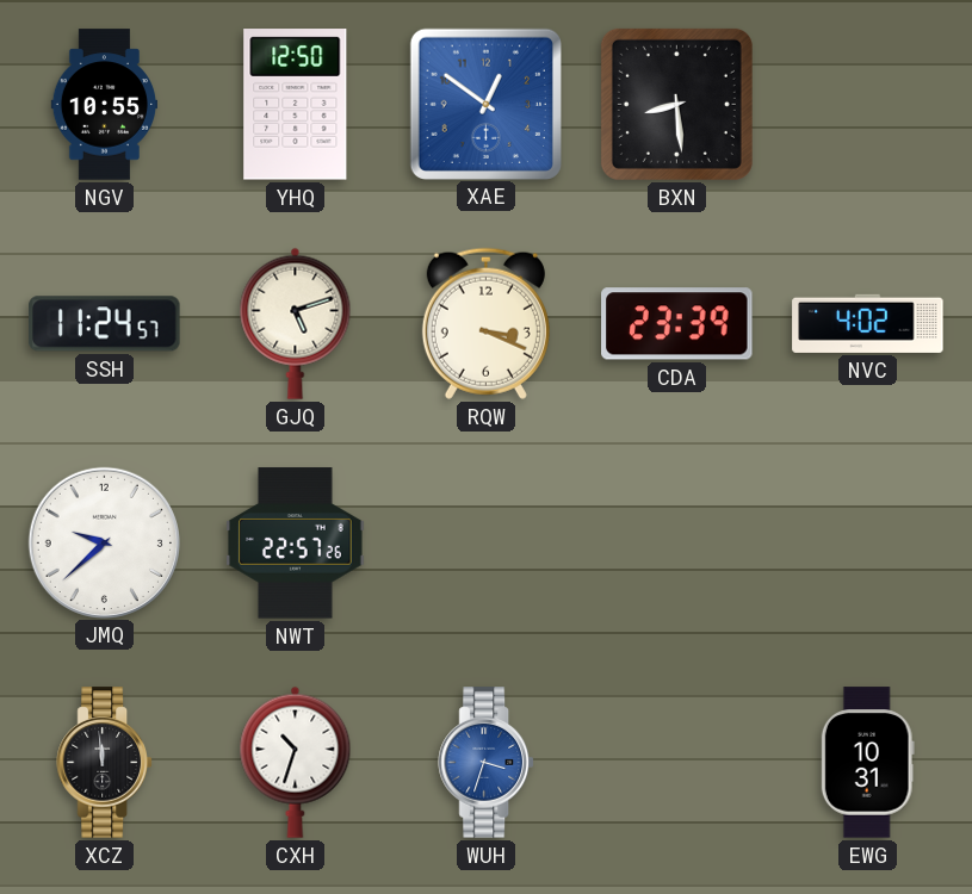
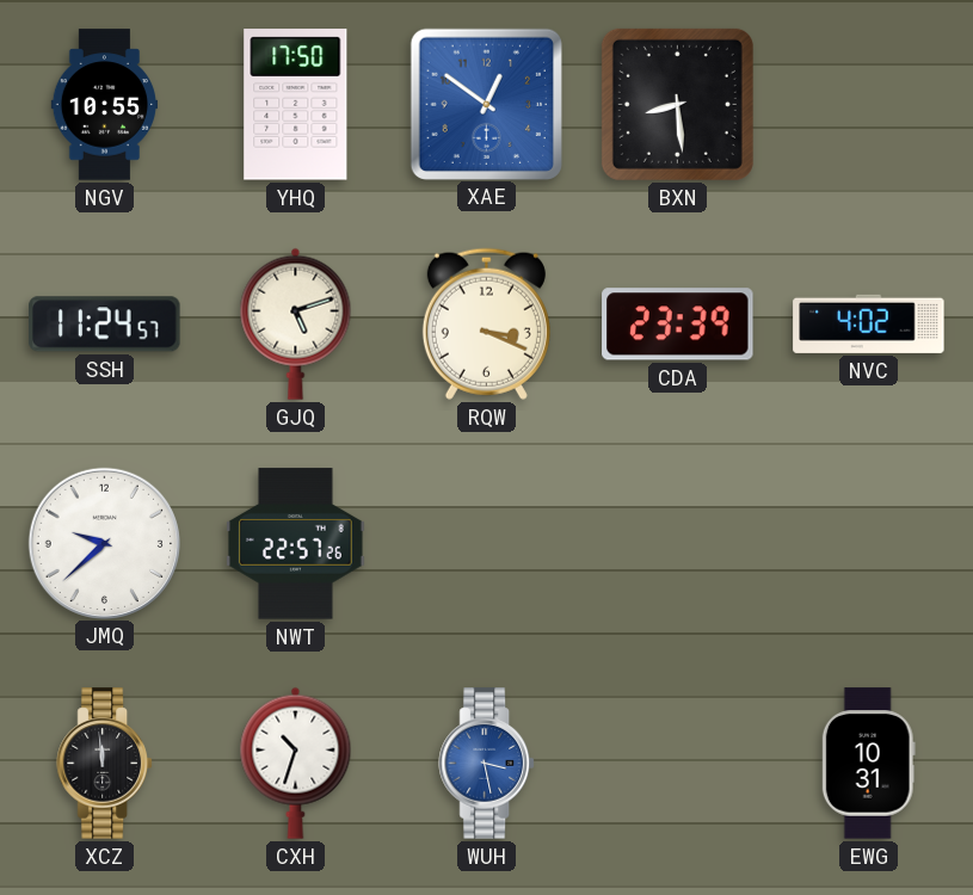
YHQ: 12:50 -> 17:50
WUH: 3:33 -> 3:28
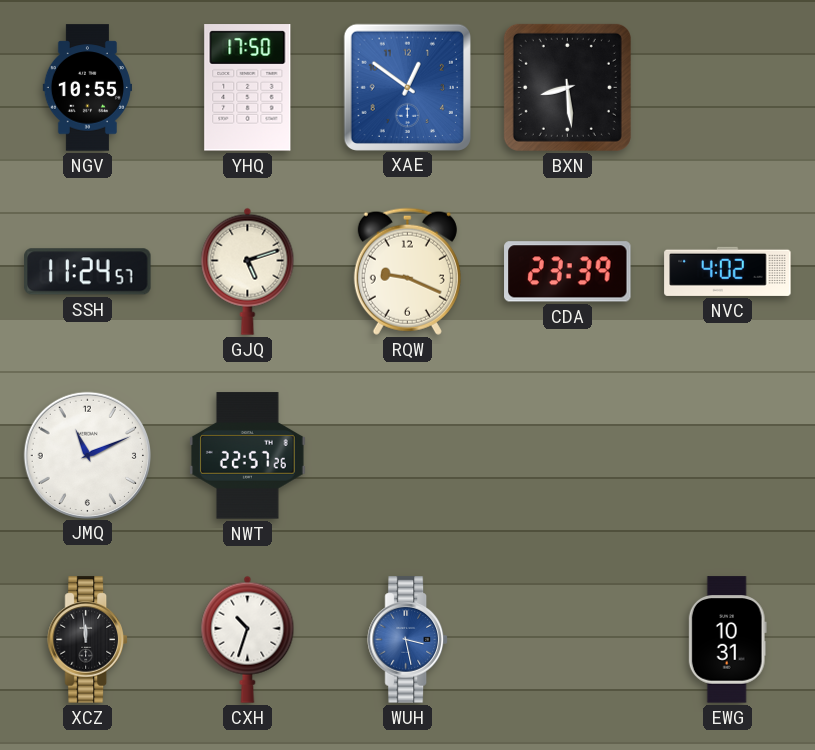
RQW: 3:19 -> 9:19
JMQ: 9:38 -> 11:11
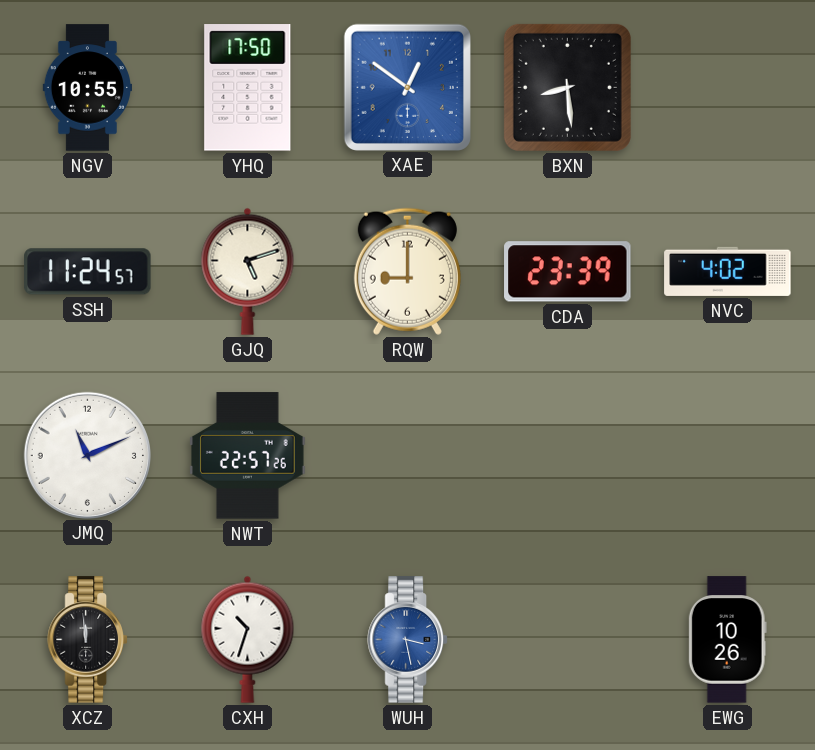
RQW: 9:19 -> 9:00
EWG: 10:31 -> 10:26
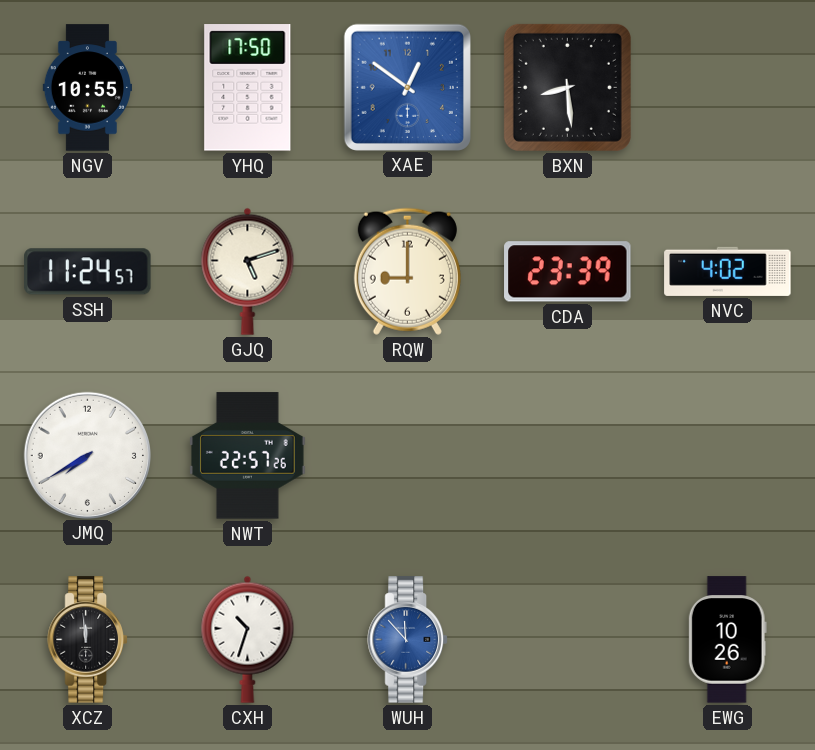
JMQ: 11:11 -> 7:40
WUH: 3:28 -> 11:53
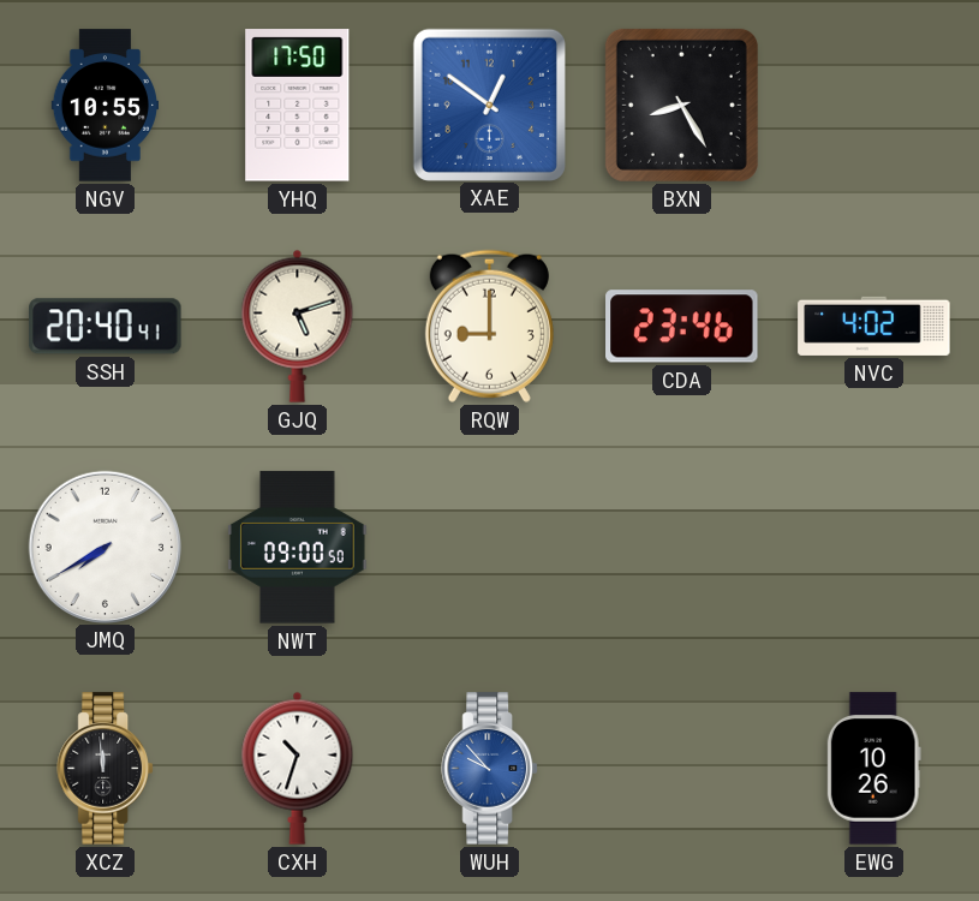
BXN: 8:29 -> 8:25
SSH: 11:24 -> 20:40
CDA: 23:39 -> 23:46
NWT: 22:57 -> 09:00
WUH: 11:53 -> 9:53
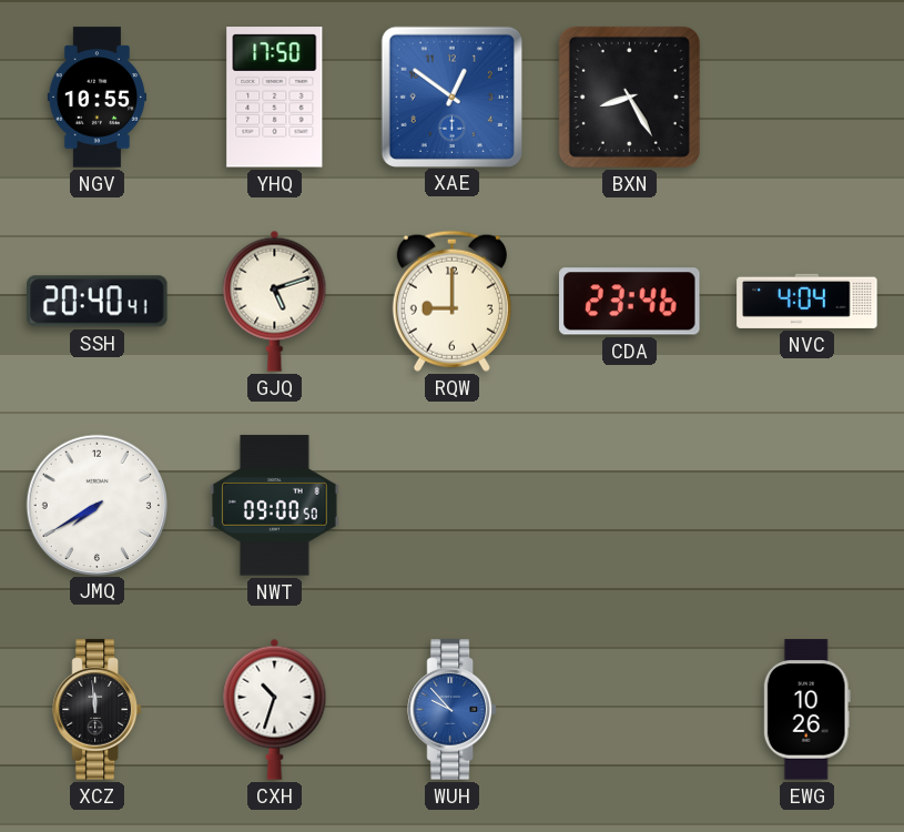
NVC: 4:02 -> 4:04
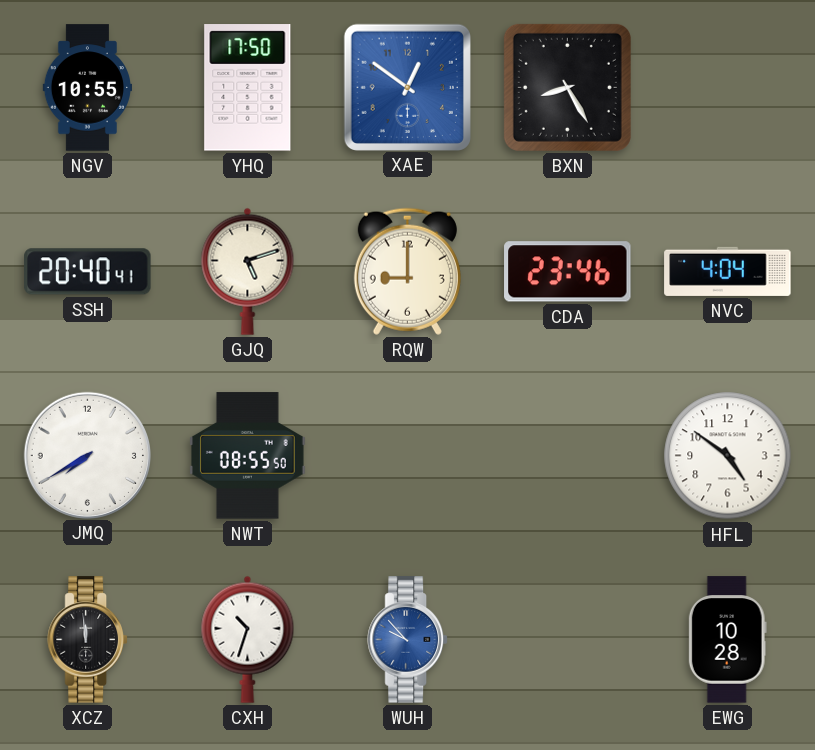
NWT: 09:00 -> 08:55
HFL: none -> 4:51
EWG: 10:26 -> 10:28
